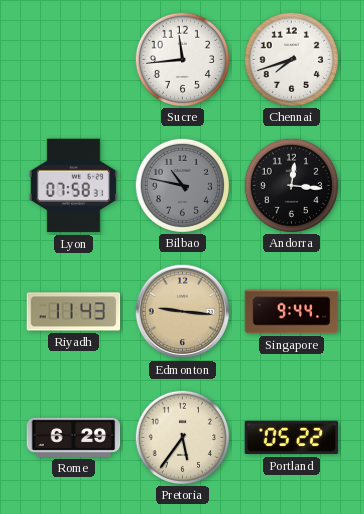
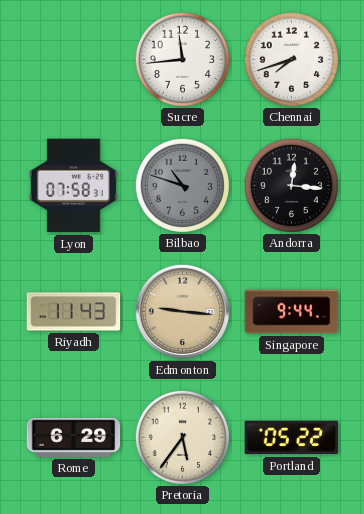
Bilbao: 10:47 -> 10:48
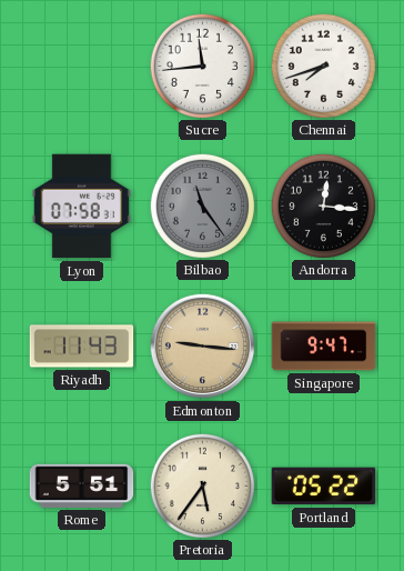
Bilbao: 10:48 -> 11:24
Singapore: 9:44 -> 9:47
Rome: 6:29 -> 5:51
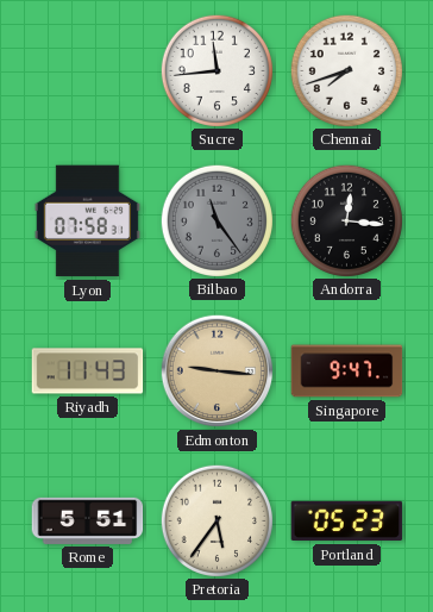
Portland: 05:22 -> 05:23
